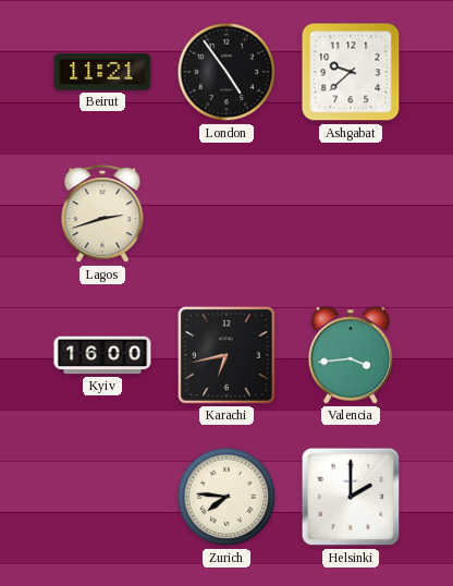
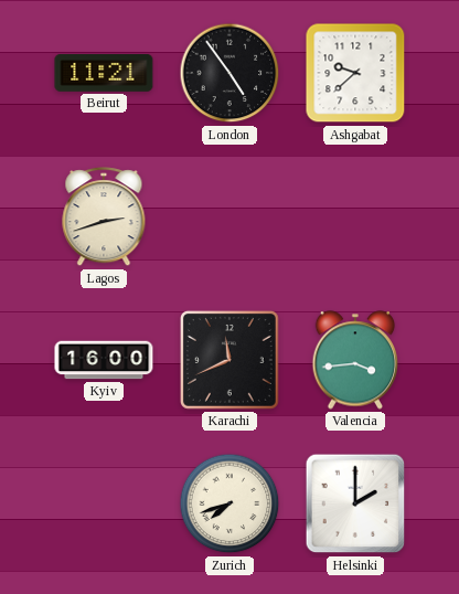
Karachi: 6:43 -> 11:41
Zurich: 7:46 -> 7:42
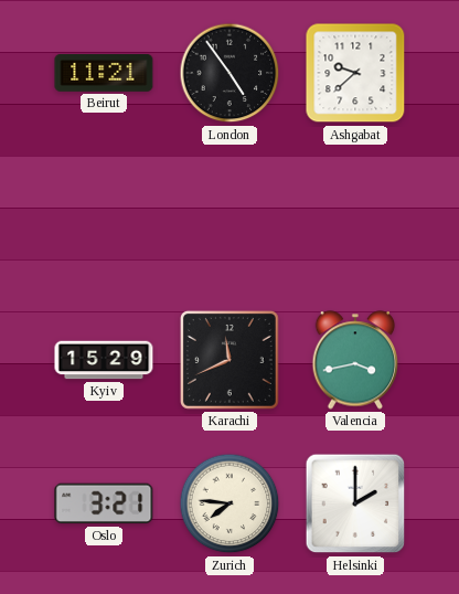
Lagos: 2:42 -> none
Kyiv: 16:00 -> 15:29
Valencia: 3:44 -> 3:43
Oslo: none -> 3:21
Zurich: 7:42 -> 7:46
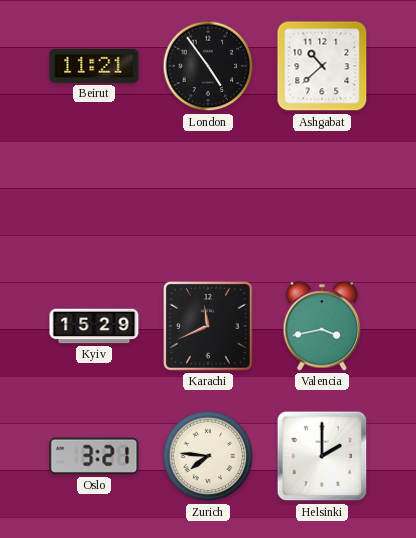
Ashgabat: 9:38 -> 10:38
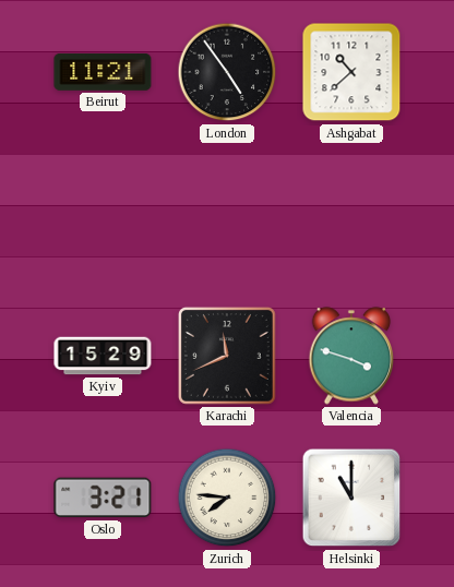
Valencia: 3:43 -> 3:48
Helsinki: 2:00 -> 11:00
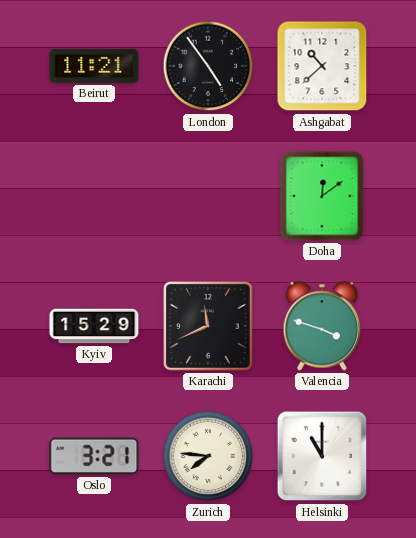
Doha: none -> 12:09
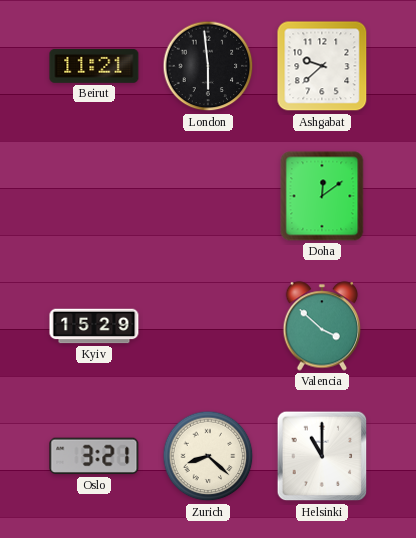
London: 4:54 -> 5:59
Ashgabat: 10:38 -> 9:38
Karachi: 11:41 -> none
Valencia: 3:48 -> 3:52
Zurich: 7:46 -> 8:22
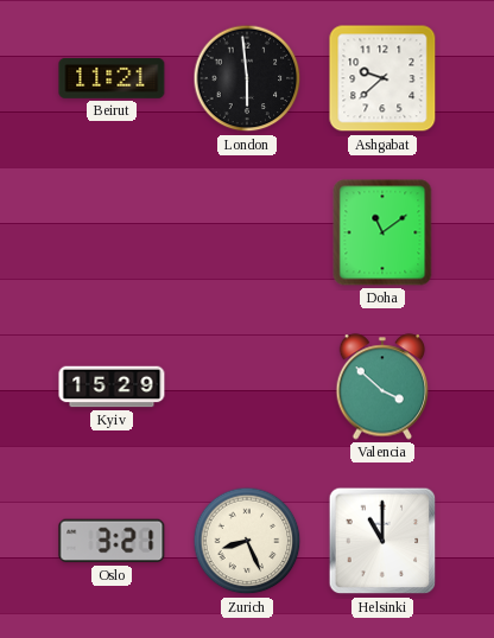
Doha: 12:09 -> 11:09
Zurich: 8:22 -> 8:26
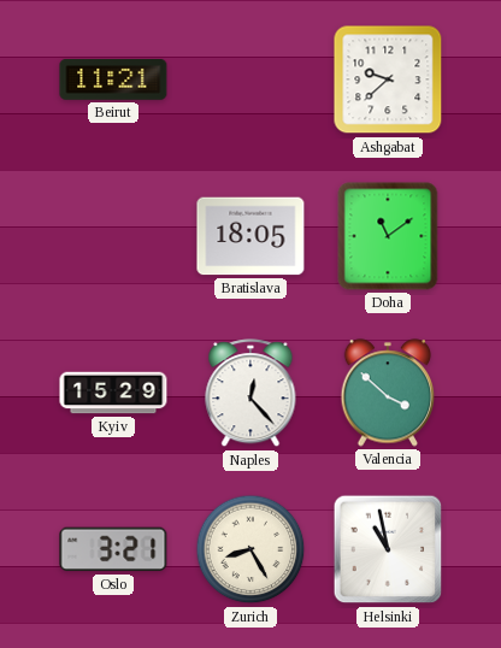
London: 5:59 -> none
Bratislava: none -> 18:05
Naples: none -> 12:23
Zurich: 8:26 -> 8:25
Helsinki: 11:00 -> 10:58
